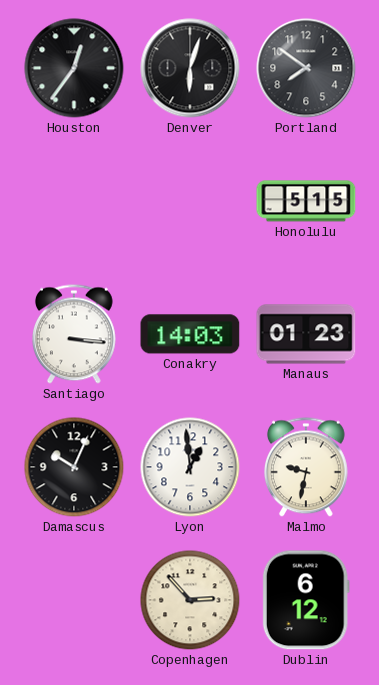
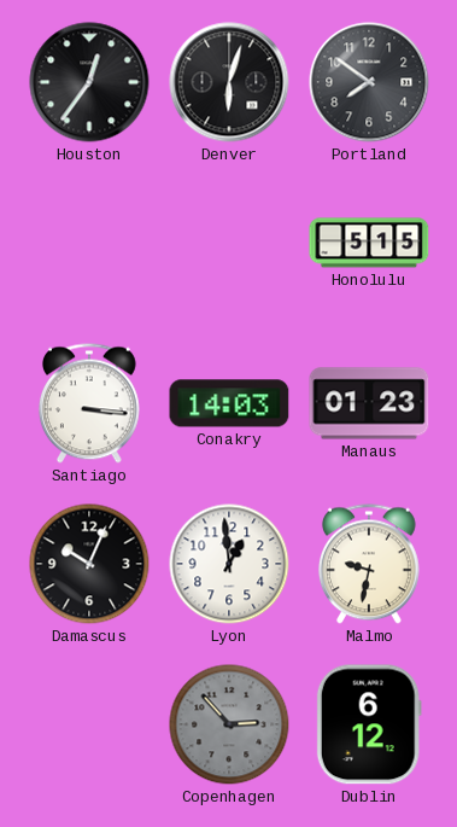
Copenhagen dial: cream -> grey
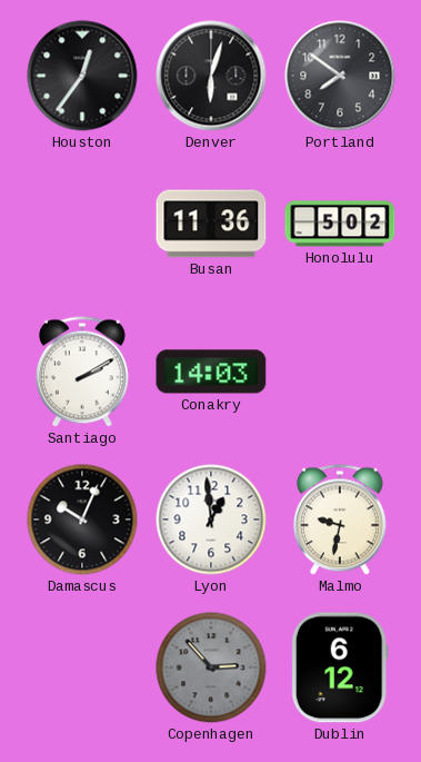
Busan: none -> 11:36
Honolulu: 5:15 -> 5:02
Santiago: 3:16 -> 2:10
Manaus: 01:23 -> none
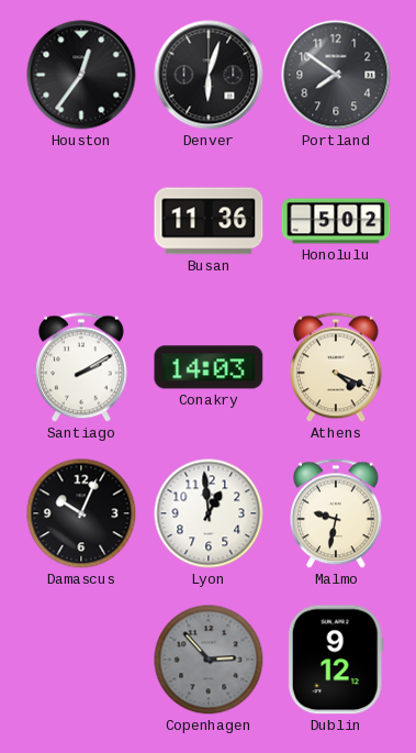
Athens: none -> 4:19
Dublin: 6:12 -> 9:12
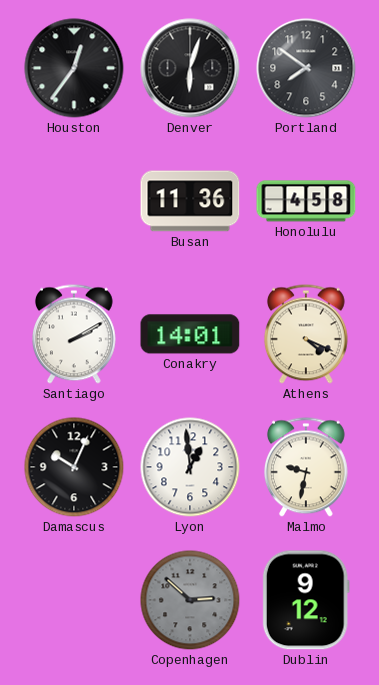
Honolulu: 5:02 -> 4:58
Conakry: 14:03 -> 14:01
Copenhagen: 2:53 -> 2:52
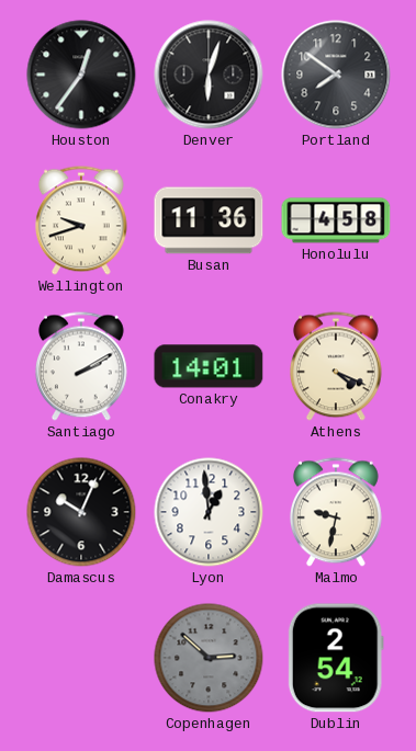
Wellington: none -> 9:42
Dublin: 9:12 -> 2:54
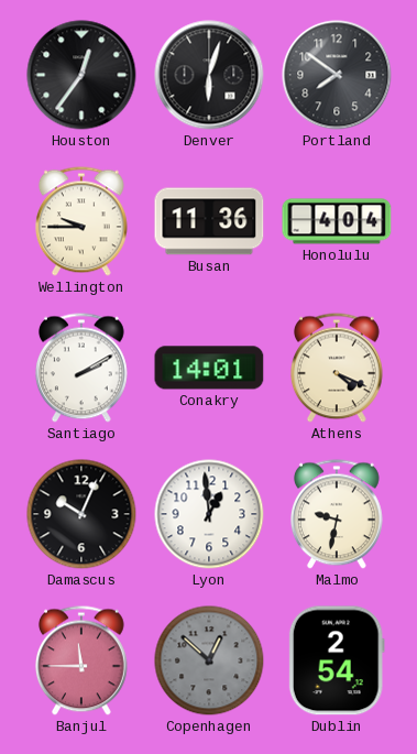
Wellington: 9:42 -> 9:45
Honolulu: 4:58 -> 4:04
Banjul: none -> 11:45
Copenhagen: 2:52 -> 12:52
